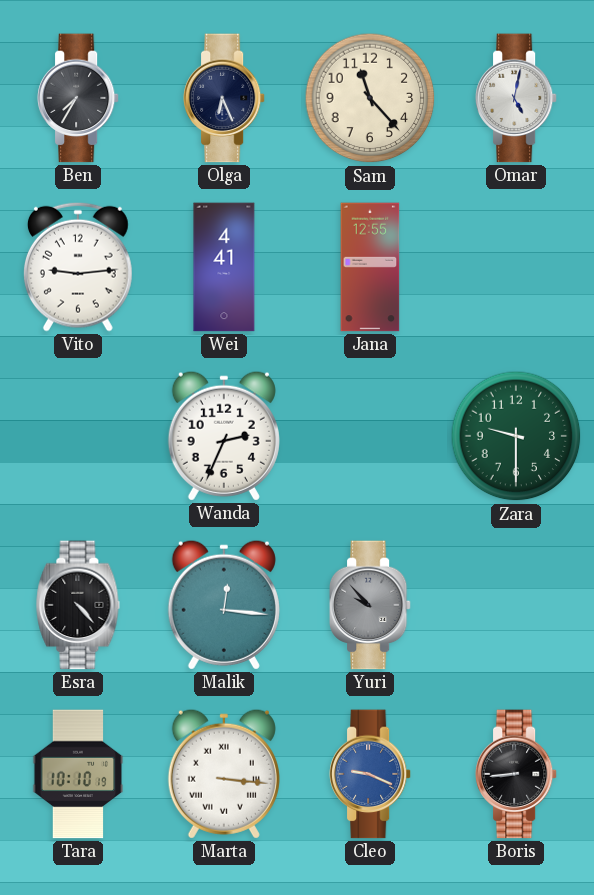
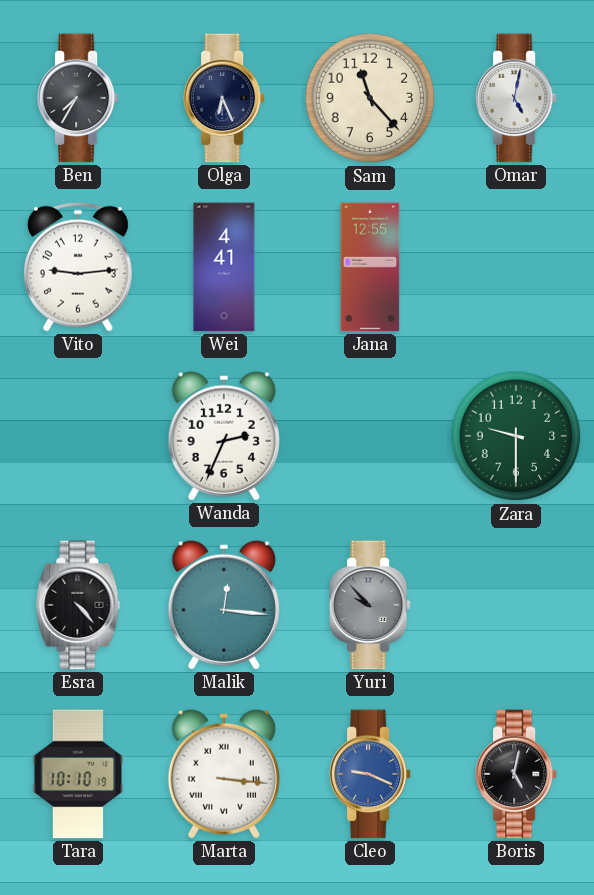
Boris: 8:44 -> 5:02
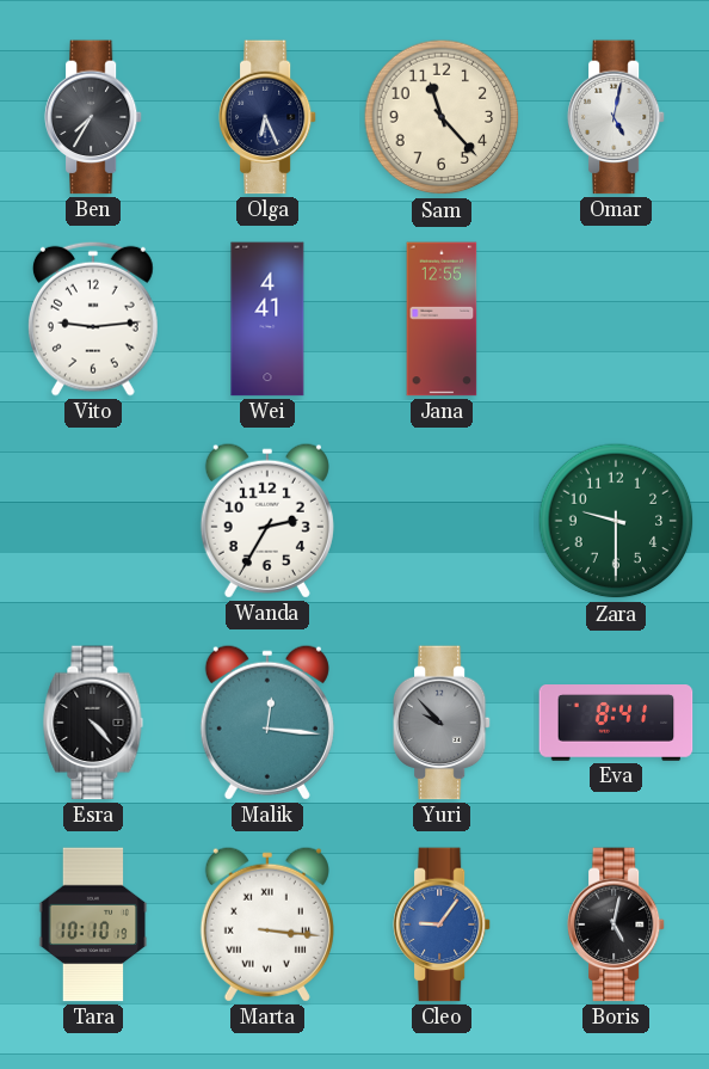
Wanda: 2:34 -> 2:35
Eva: none -> 8:41
Cleo: 9:19 -> 9:06
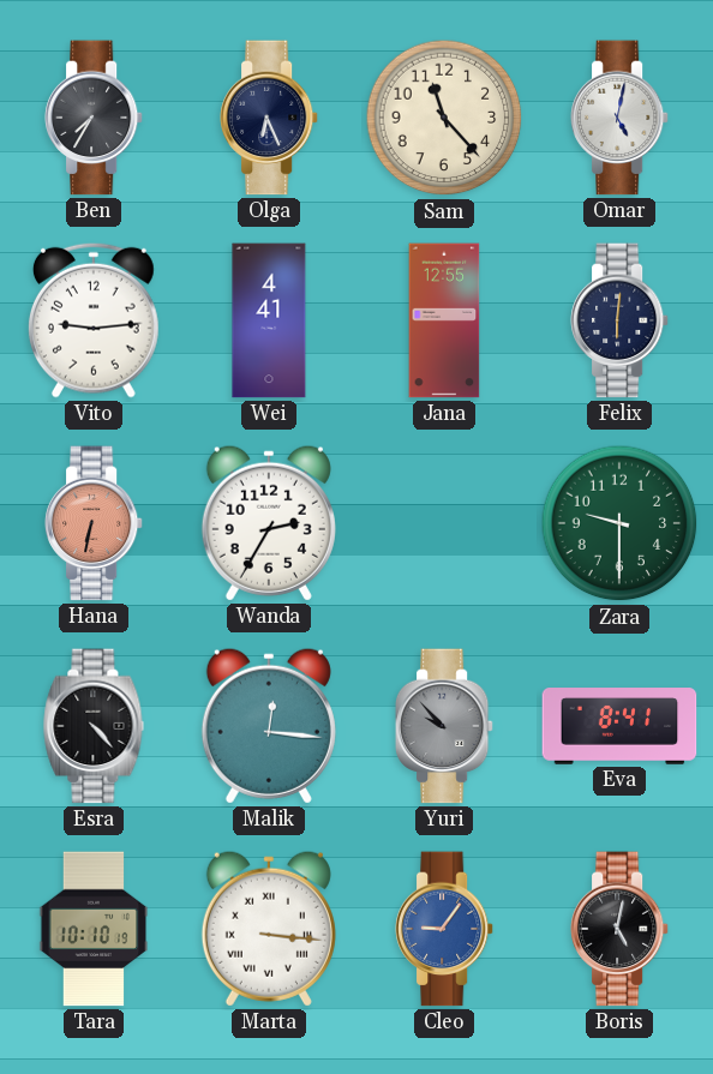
Felix: none -> 6:01
Hana: none -> 6:32
